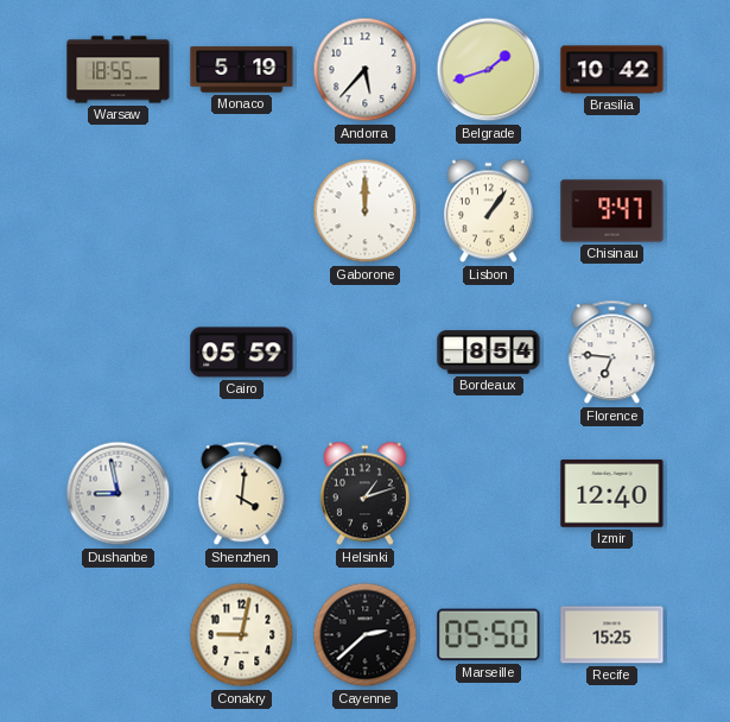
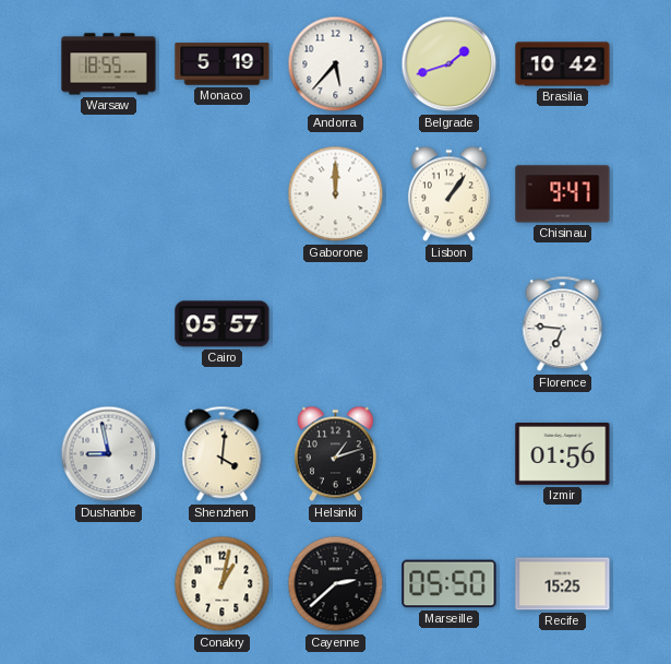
Cairo: 05:59 -> 05:57
Bordeaux: 8:54 -> none
Izmir: 12:40 -> 01:56
Conakry: 9:02 -> 1:02
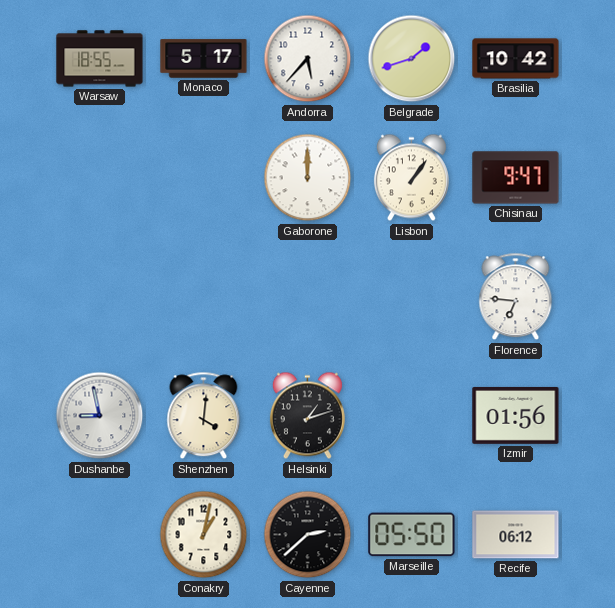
Monaco: 5:19 -> 5:17
Cairo: 05:57 -> none
Recife: 15:25 -> 06:12
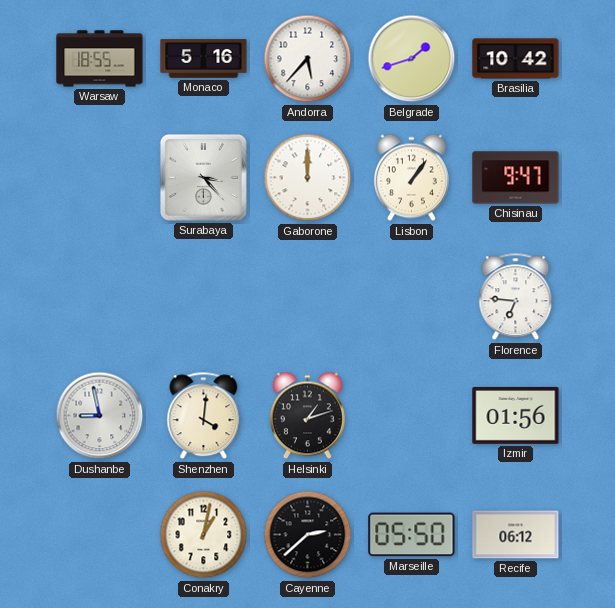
Monaco: 5:17 -> 5:16
Surabaya: none -> 3:23
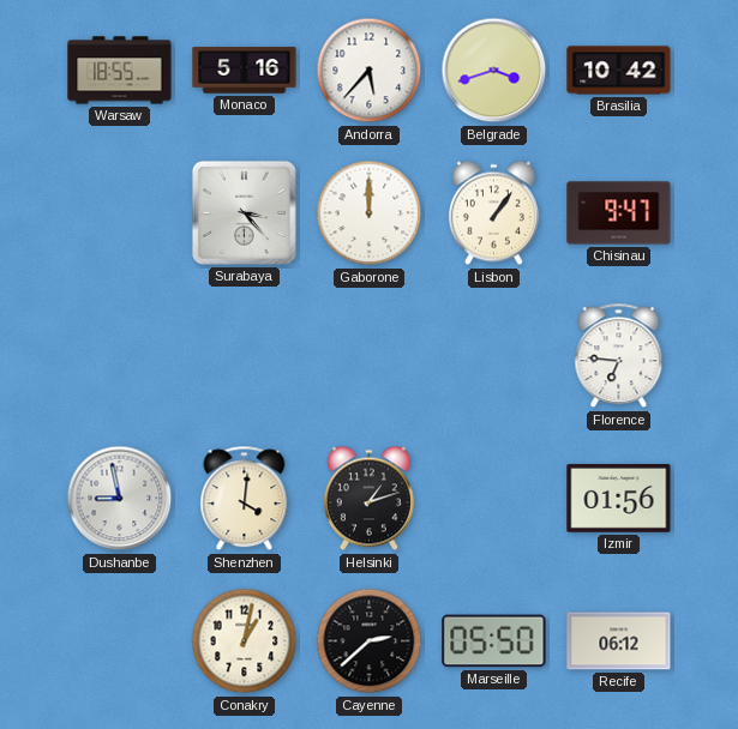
Belgrade: 1:42 -> 3:42
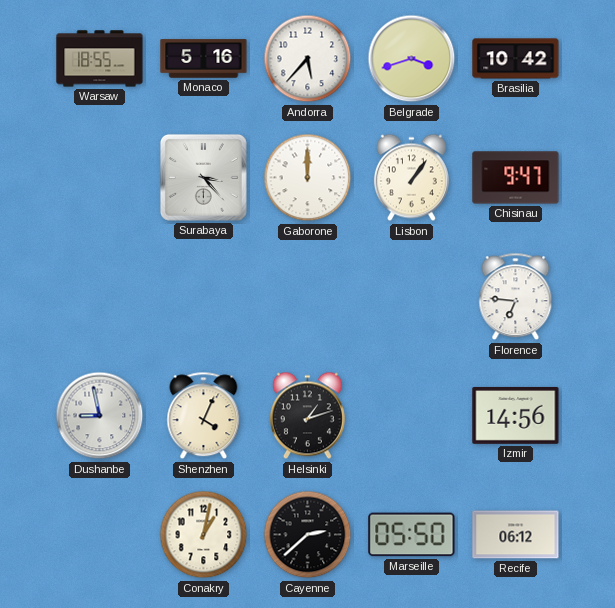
Shenzhen: 4:01 -> 4:04
Izmir: 01:56 -> 14:56
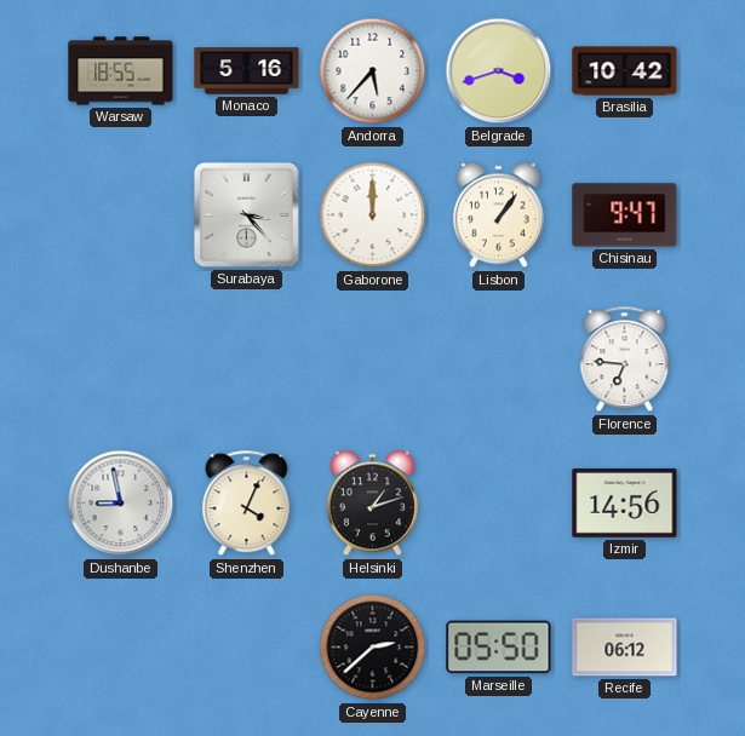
Conakry: 1:02 -> none
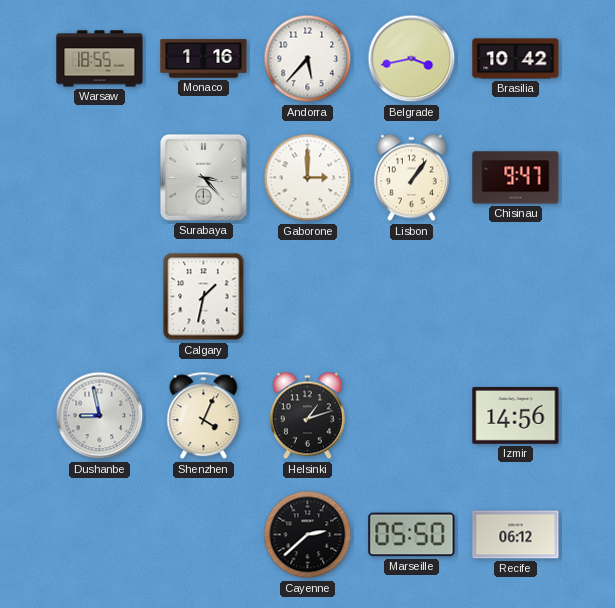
Monaco: 5:16 -> 1:16
Belgrade: 3:42 -> 3:43
Gaborone: 12:00 -> 3:00
Calgary: none -> 1:32
Florence: 6:46 -> none
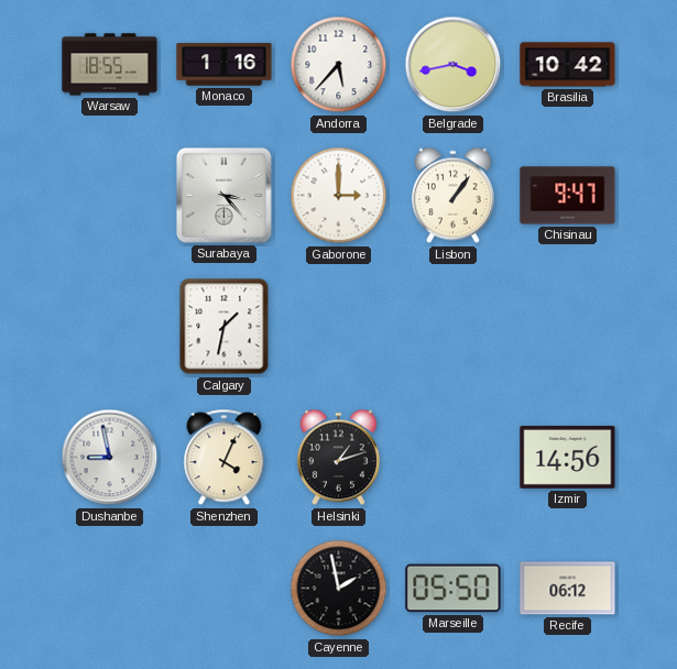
Cayenne: 2:38 -> 1:58
